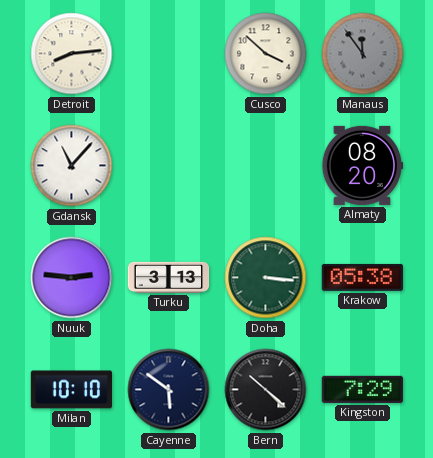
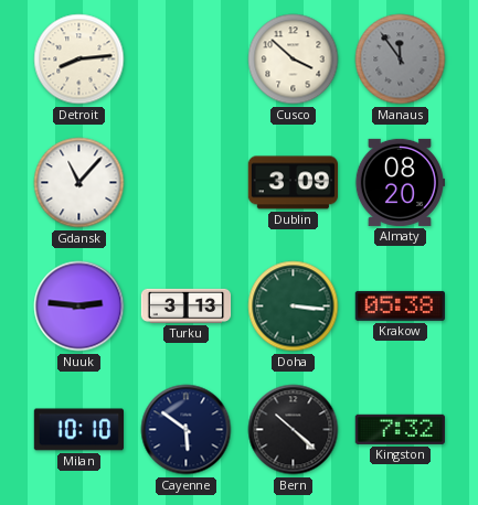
Dublin: none -> 3:09
Kingston: 7:29 -> 7:32
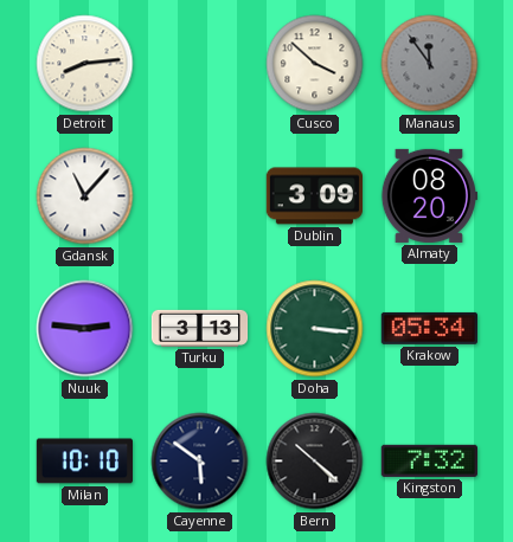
Krakow: 05:38 -> 05:34
